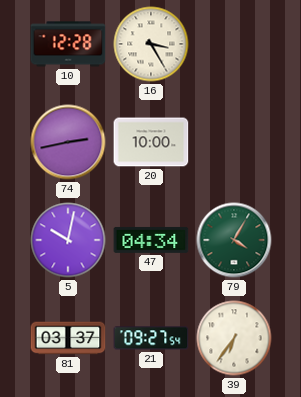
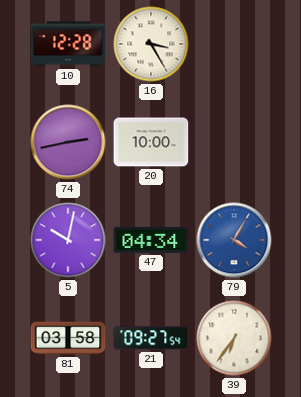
79 dial: green -> blue
81: 03:37 -> 03:58
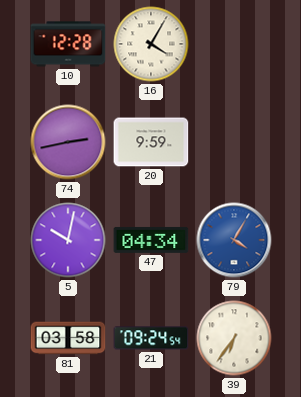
16: 3:25 -> 4:05
20: 10:00 -> 9:59
21: 09:27 -> 09:24
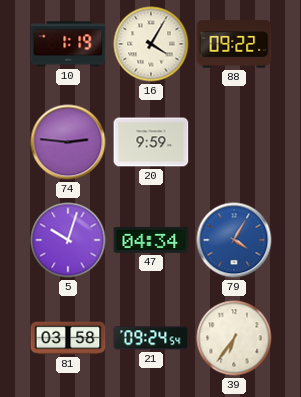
10: 12:28 -> 1:19
88: none -> 09:22
74: 2:43 -> 2:46
5: 10:02 -> 10:03
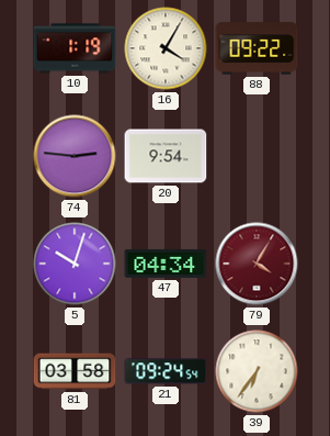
20: 9:59 -> 9:54
79 dial: blue -> burgundy
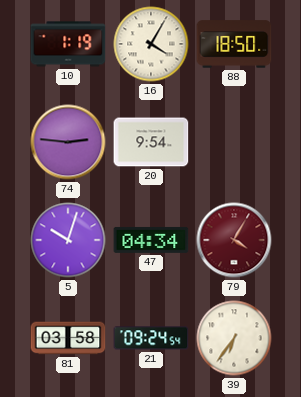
88: 09:22 -> 18:50
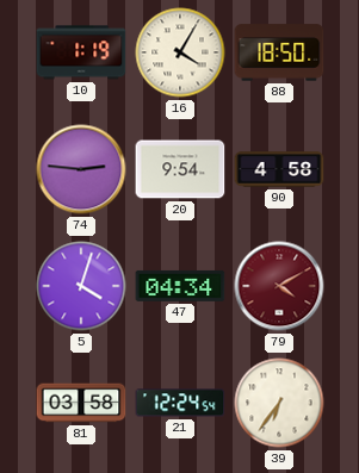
90: none -> 4:58
5: 10:03 -> 4:03
79: 4:05 -> 4:10
21: 09:24 -> 12:24
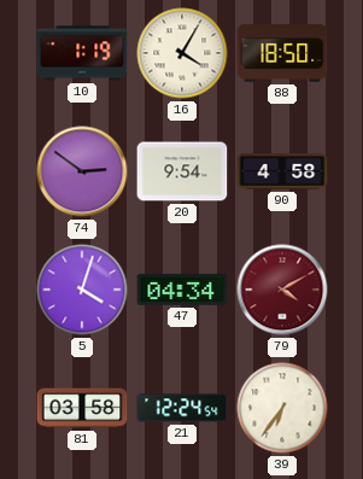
74: 2:46 -> 2:51
